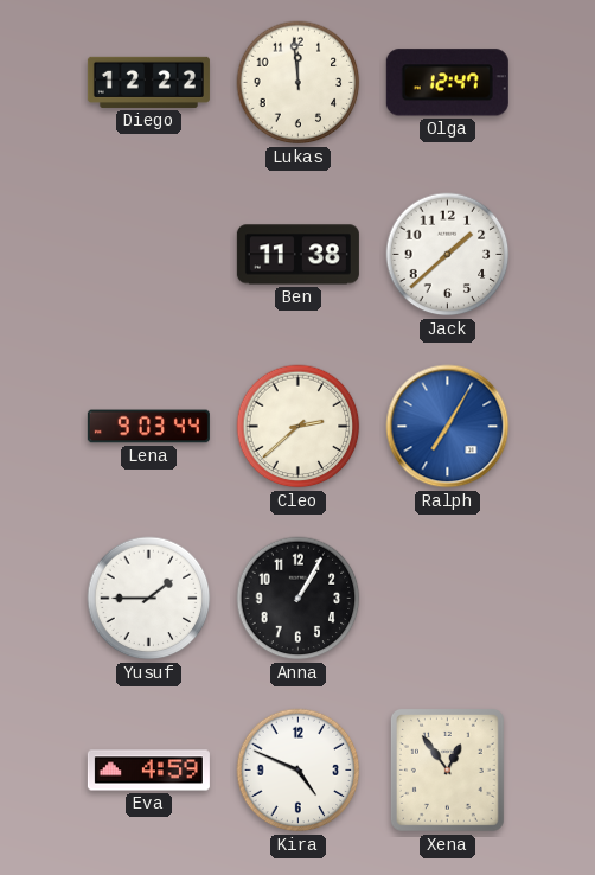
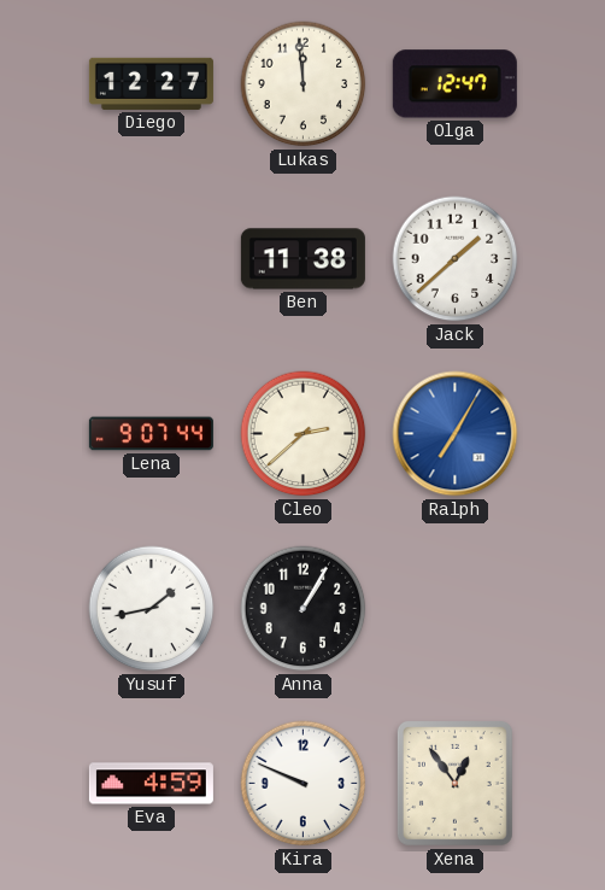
Diego: 12:22 -> 12:27
Lena: 9:03 -> 9:07
Yusuf: 1:45 -> 1:43
Kira: 4:49 -> 9:49
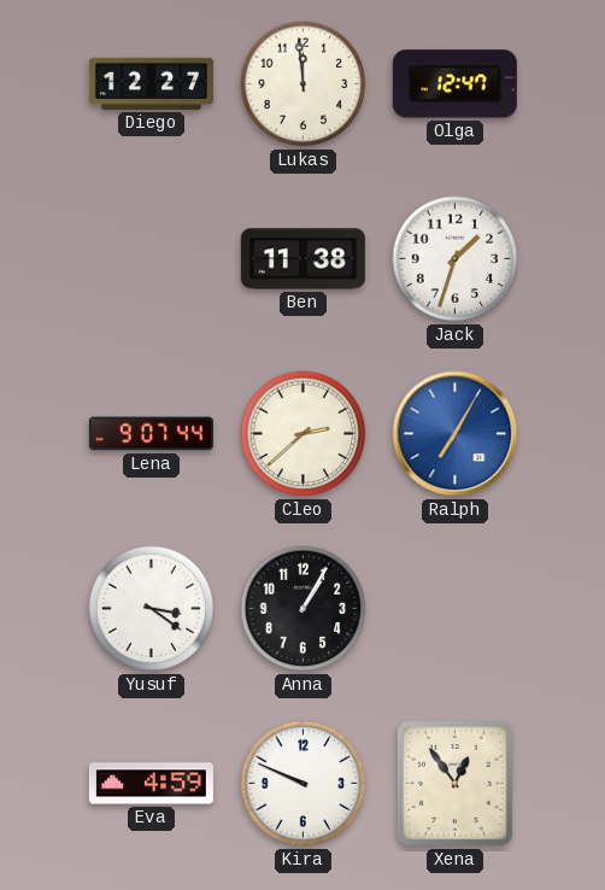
Jack: 1:38 -> 1:33
Yusuf: 1:43 -> 3:21
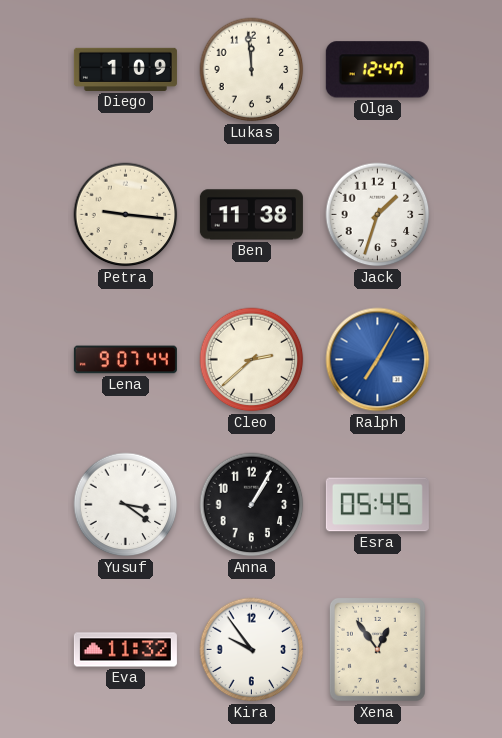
Diego: 12:27 -> 1:09
Petra: none -> 9:16
Esra: none -> 05:45
Eva: 4:59 -> 11:32
Kira: 9:49 -> 9:54
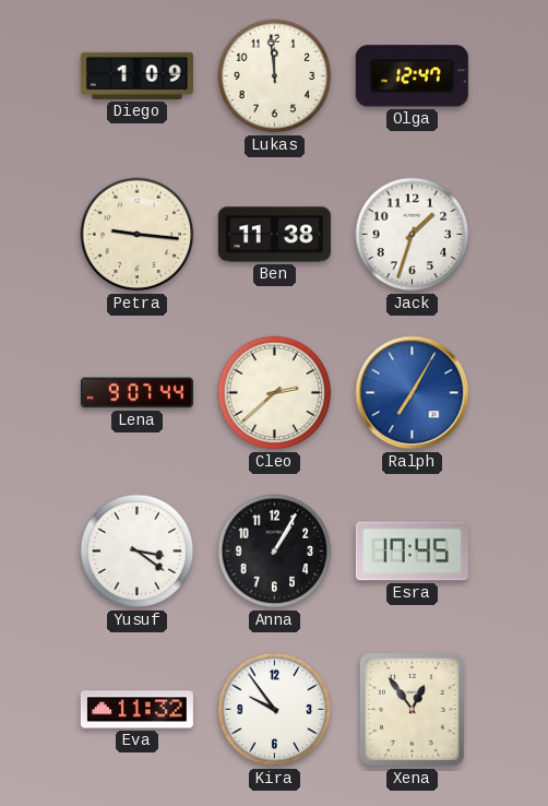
Esra: 05:45 -> 17:45
